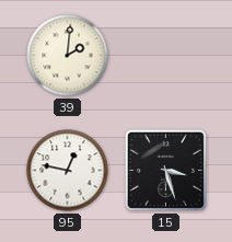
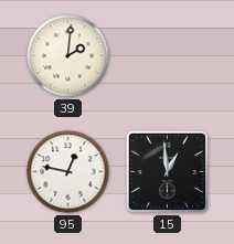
15: 3:27 -> 12:59
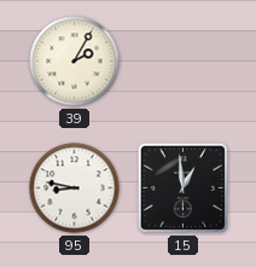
39: 2:01 -> 2:05
95: 12:47 -> 8:47
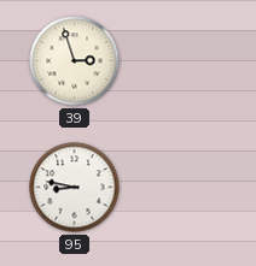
39: 2:05 -> 2:57
15: 12:59 -> none
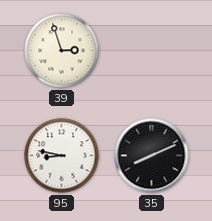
35: none -> 8:11
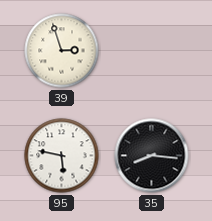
95: 8:47 -> 5:47
35: 8:11 -> 8:16
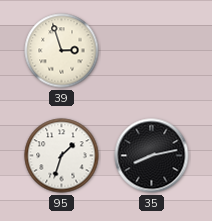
95: 5:47 -> 1:33
35: 8:16 -> 8:13
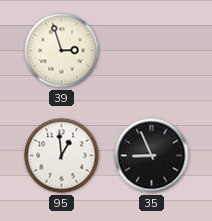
95: 1:33 -> 12:59
35: 8:13 -> 8:56
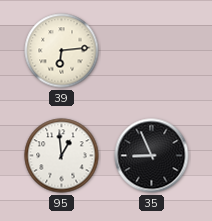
39: 2:57 -> 6:14
